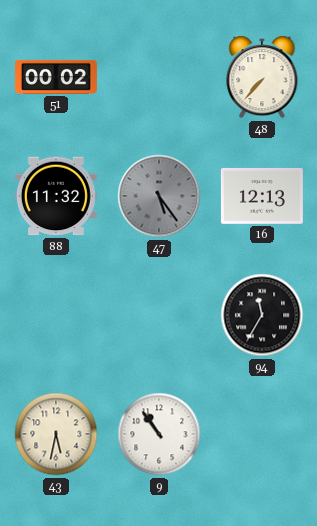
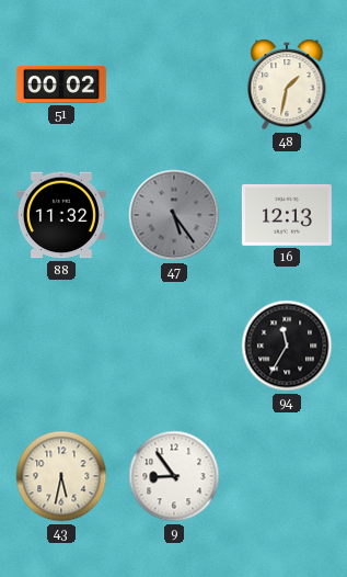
48: 7:37 -> 1:32
9: 10:54 -> 8:54
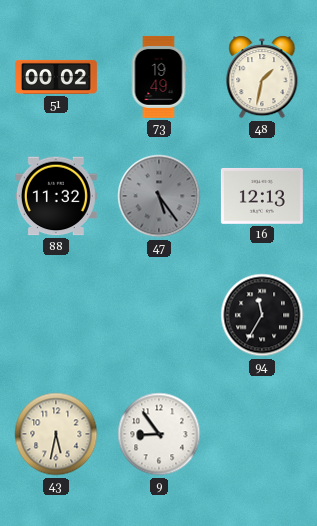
73: none -> 19:49
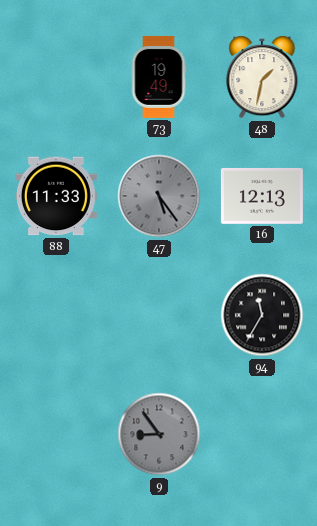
51: 00:02 -> none
88: 11:32 -> 11:33
43: 5:32 -> none
9 dial: white -> grey
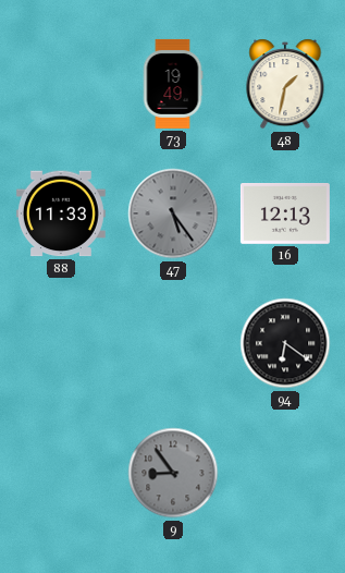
94: 11:35 -> 6:21
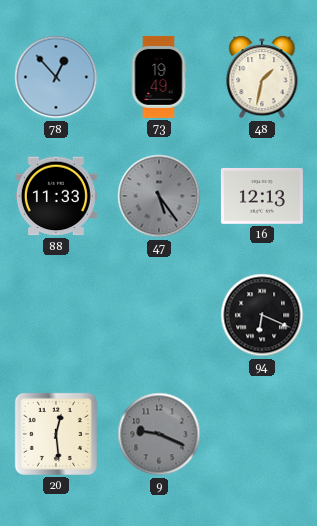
78: none -> 12:53
94: 6:21 -> 6:19
20: none -> 12:29
9: 8:54 -> 9:19
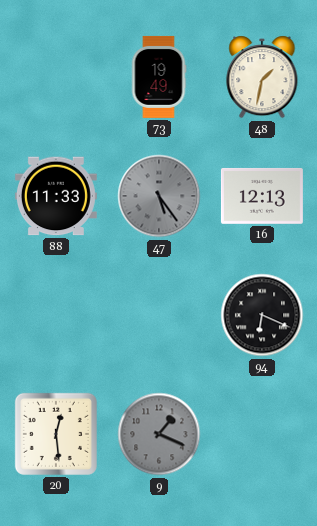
78: 12:53 -> none
9: 9:19 -> 1:19
